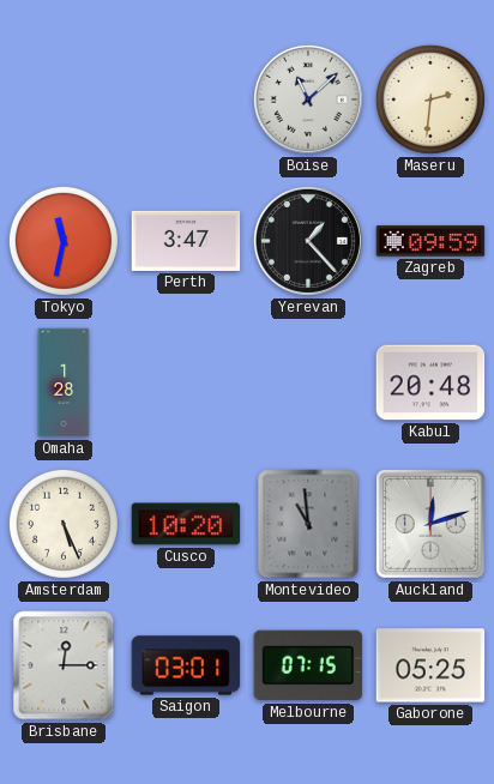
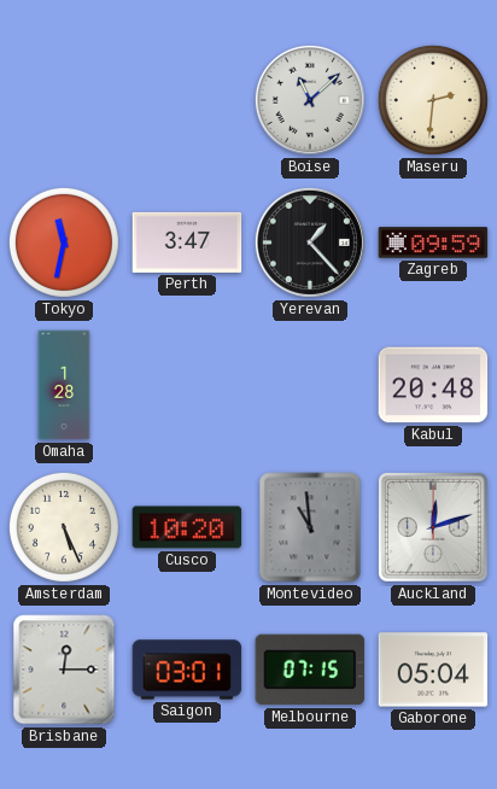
Gaborone: 05:25 -> 05:04
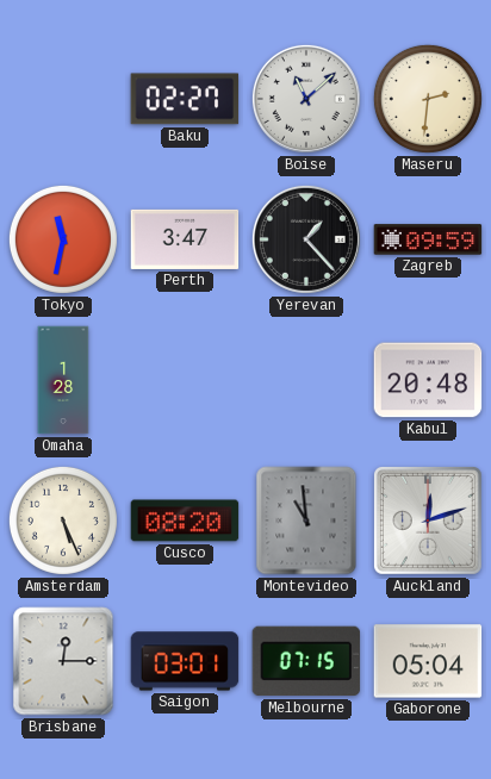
Baku: none -> 02:27
Cusco: 10:20 -> 08:20
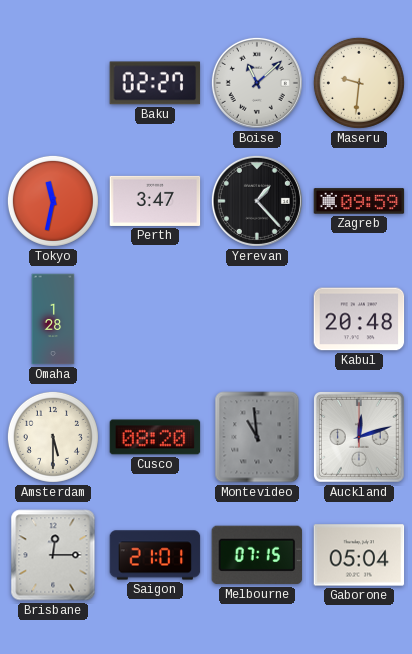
Maseru: 2:31 -> 9:31
Amsterdam: 5:26 -> 5:30
Saigon: 03:01 -> 21:01
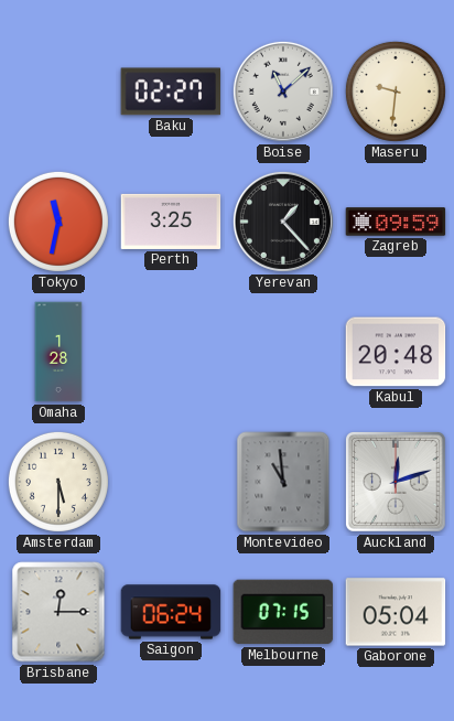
Perth: 3:47 -> 3:25
Cusco: 08:20 -> none
Saigon: 21:01 -> 06:24
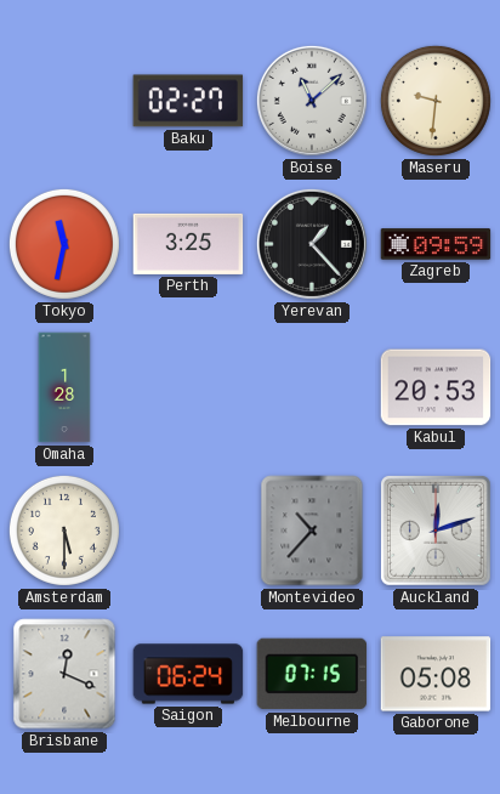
Kabul: 20:48 -> 20:53
Montevideo: 10:59 -> 10:37
Brisbane: 12:15 -> 12:19
Gaborone: 05:04 -> 05:08
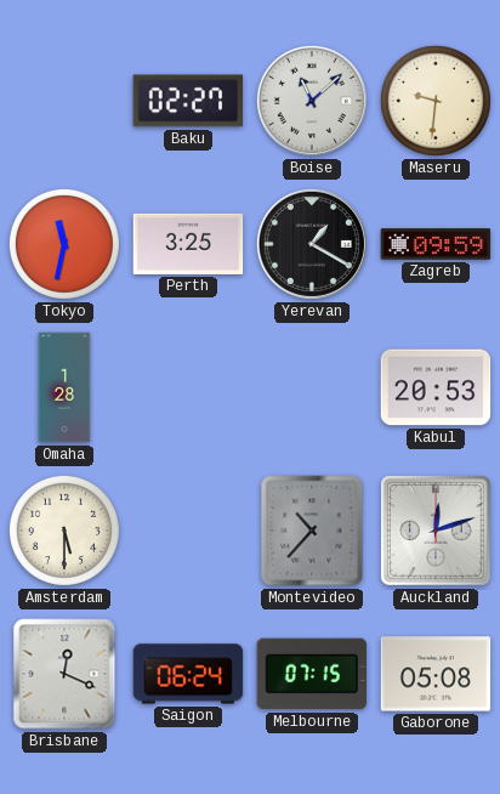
Yerevan: 1:23 -> 1:20
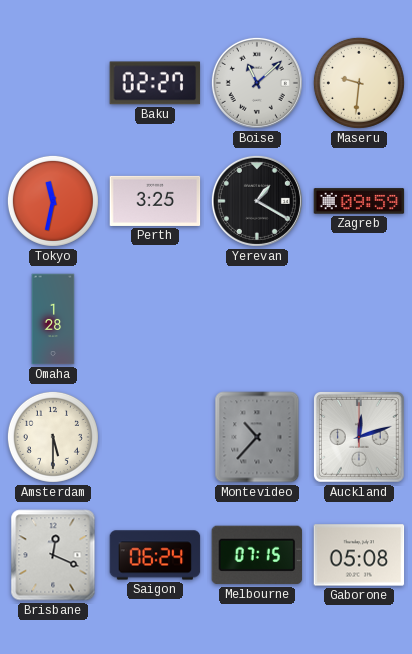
Kabul: 20:53 -> none
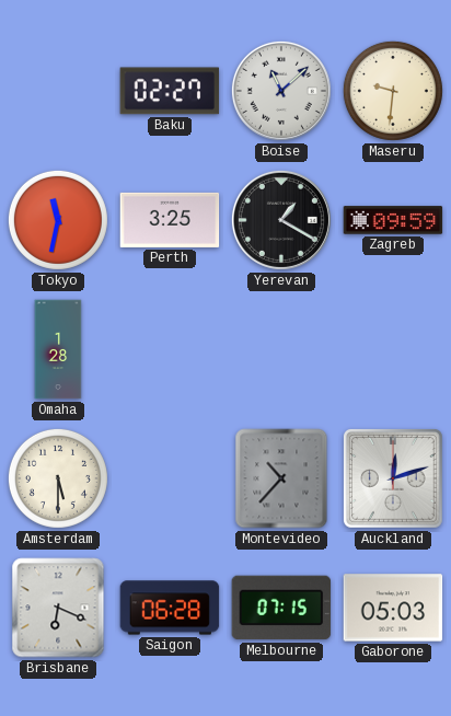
Brisbane: 12:19 -> 6:19
Saigon: 06:24 -> 06:28
Gaborone: 05:08 -> 05:03
